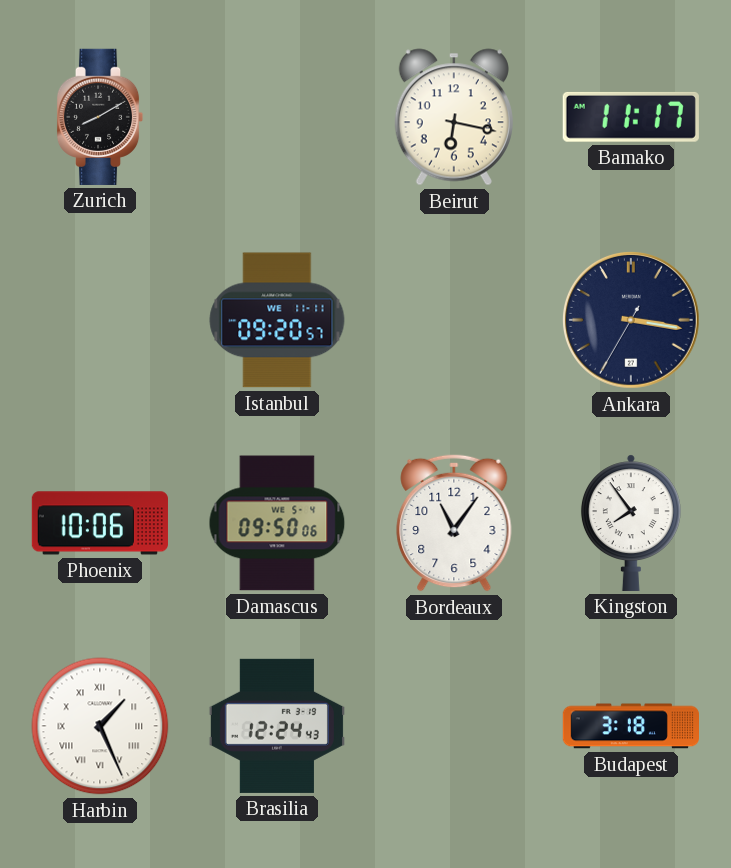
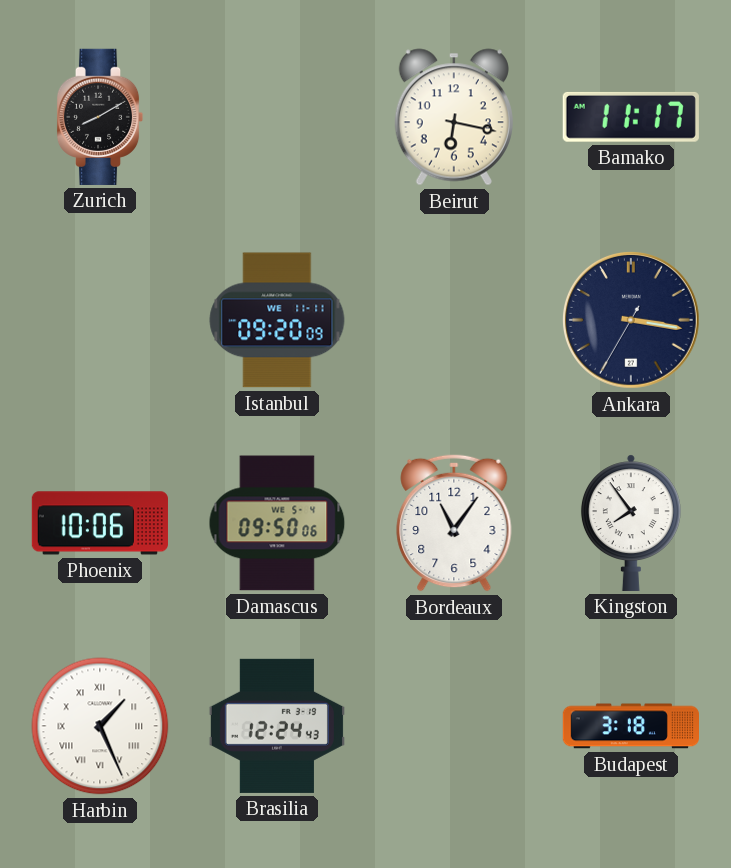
Istanbul: 09:20:57 -> 09:20:09
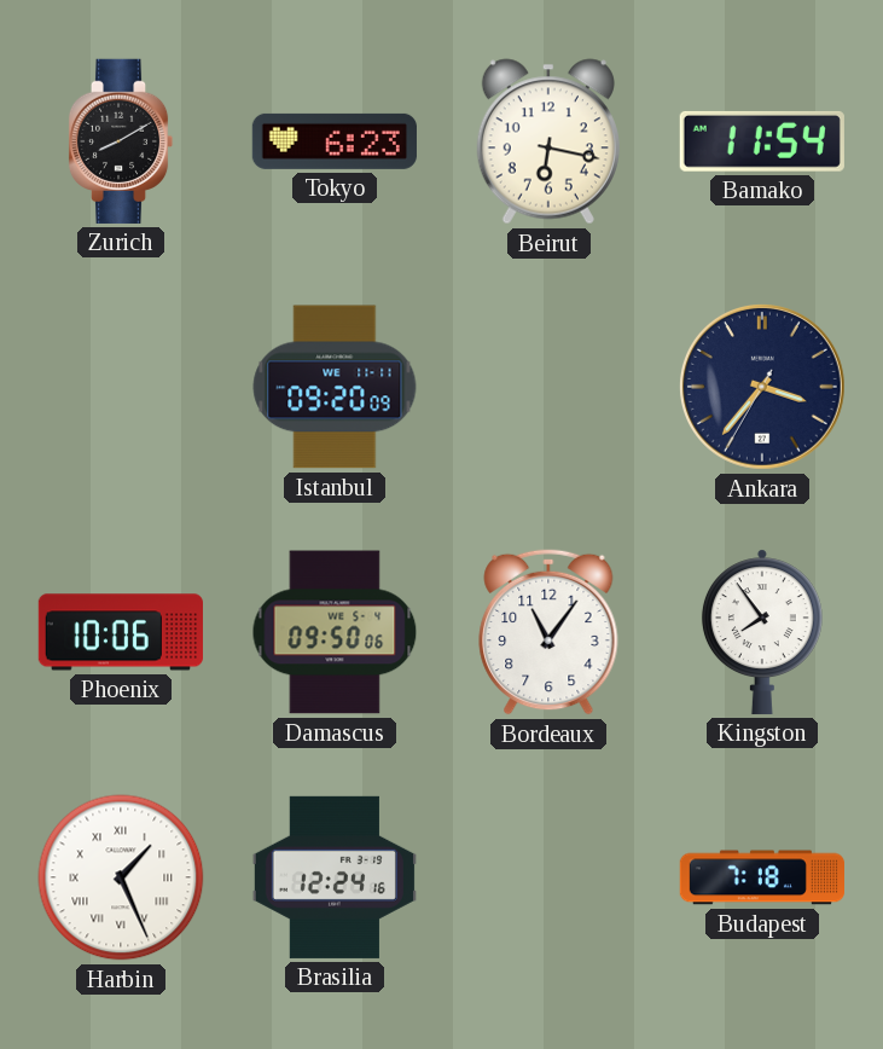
Tokyo: none -> 6:23
Bamako: 11:17 -> 11:54
Ankara: 3:16 -> 3:36
Brasilia: 12:24:43 -> 12:24:16
Budapest: 3:18 -> 7:18
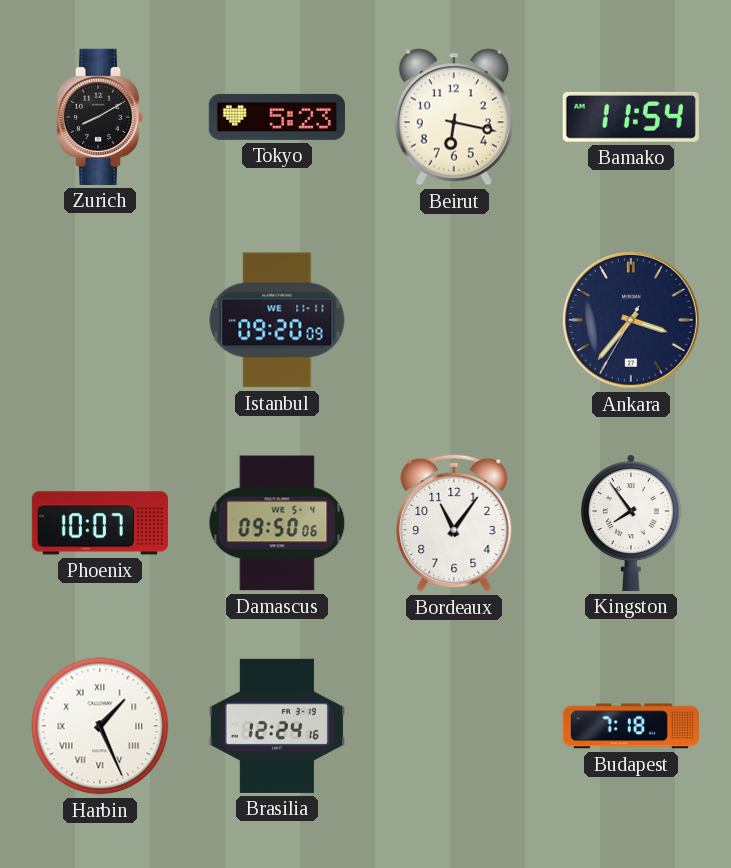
Tokyo: 6:23 -> 5:23
Phoenix: 10:06 -> 10:07
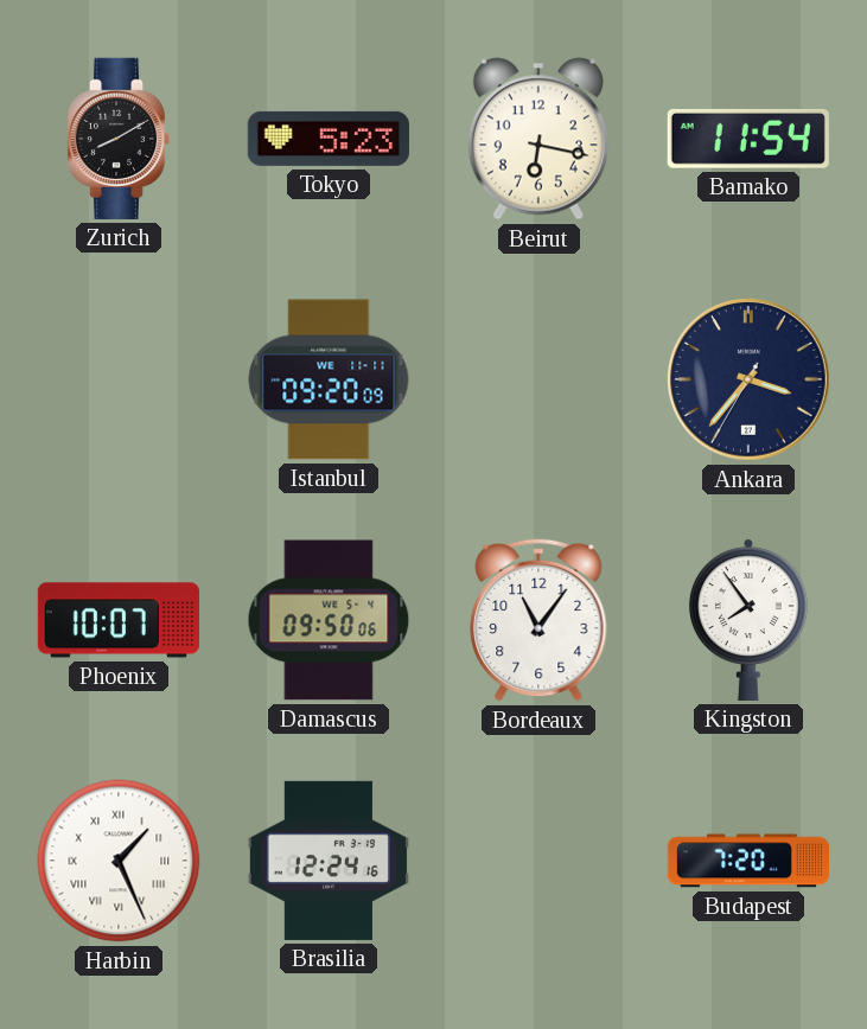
Budapest: 7:18 -> 7:20
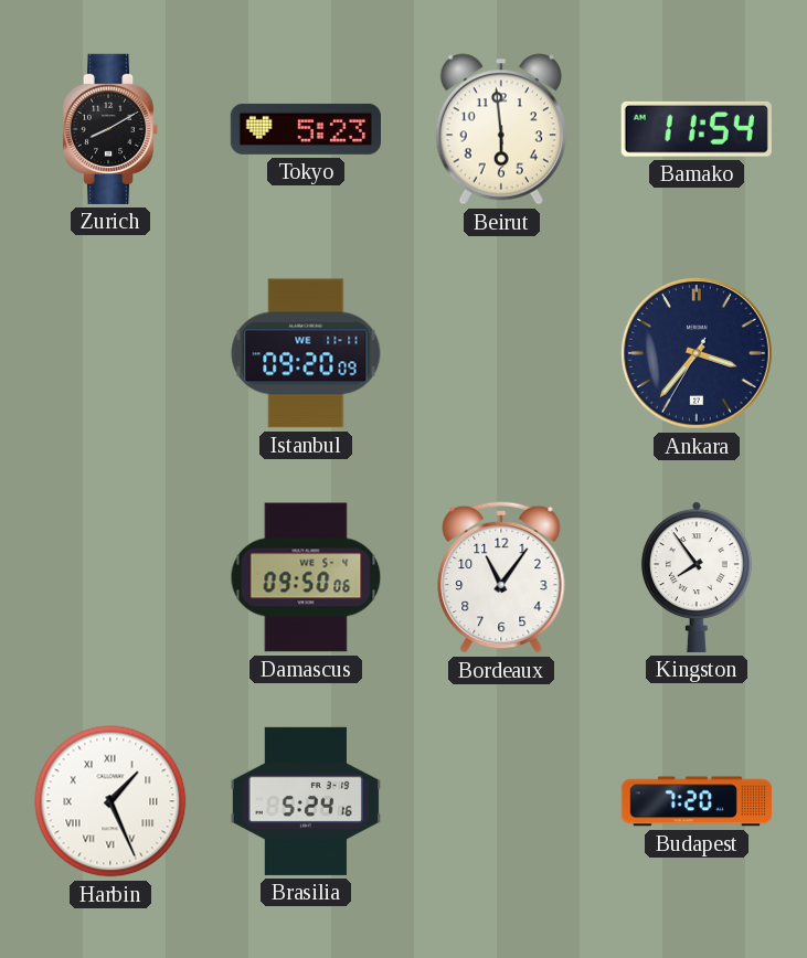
Beirut: 6:17 -> 5:59
Phoenix: 10:07 -> none
Brasilia: 12:24 -> 5:24
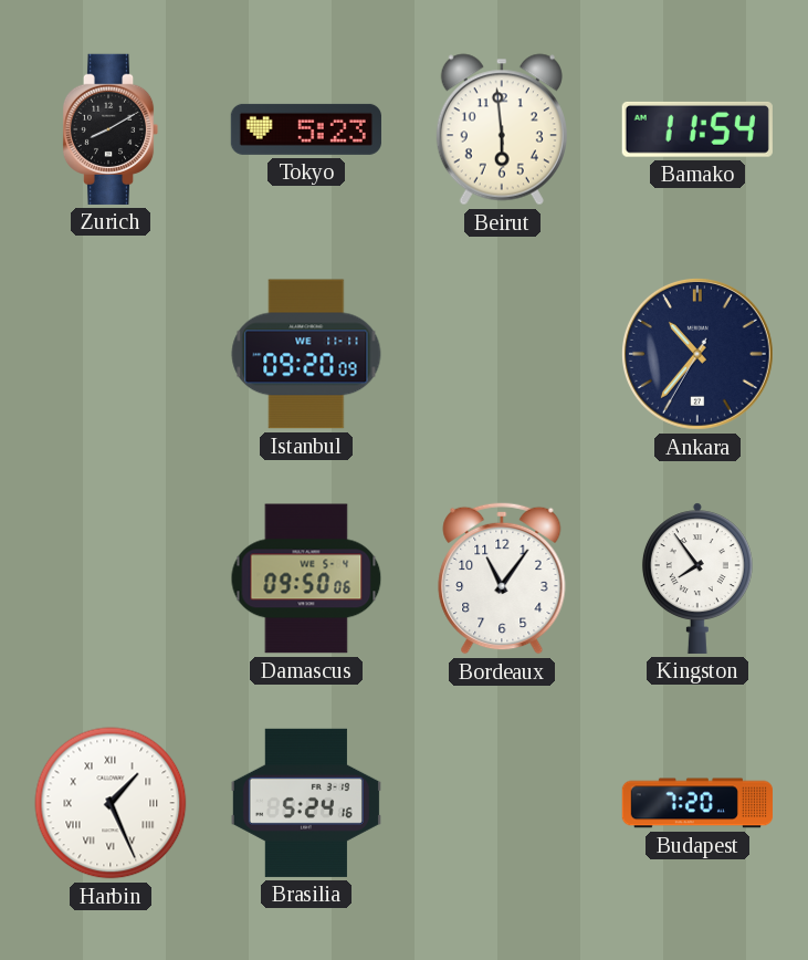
Ankara: 3:36 -> 10:36
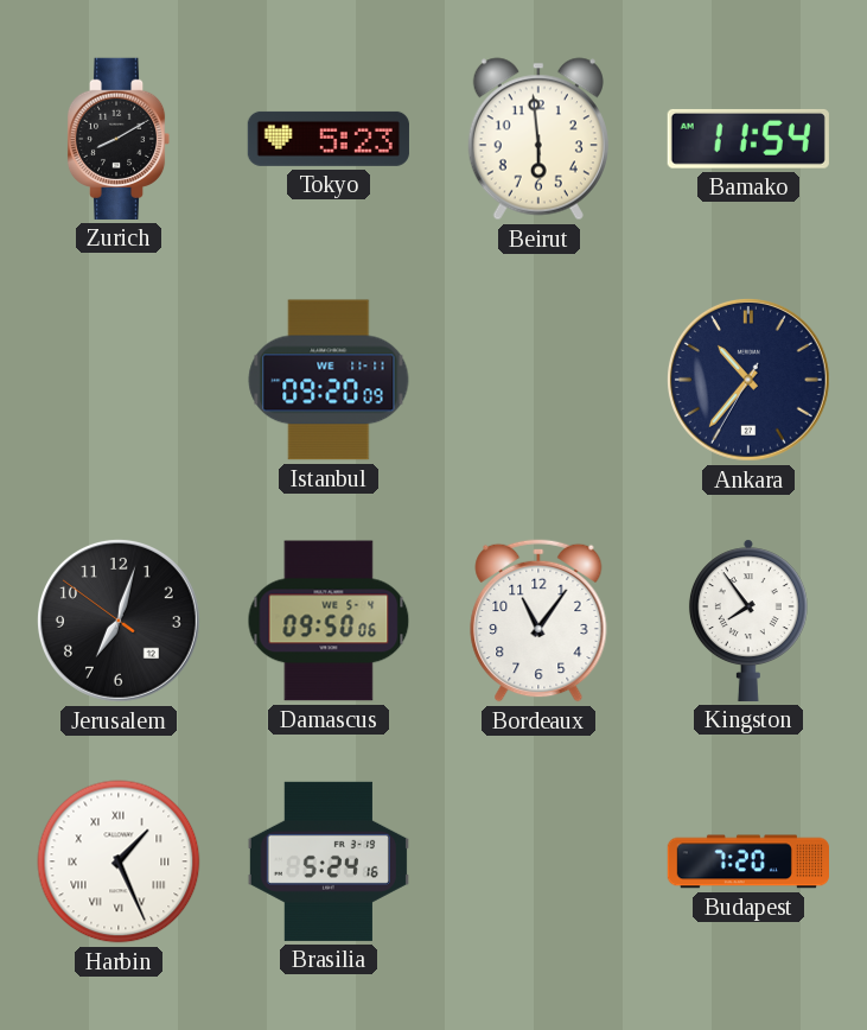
Jerusalem: none -> 7:02
